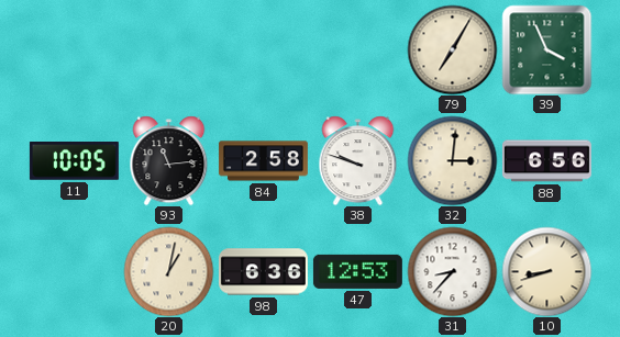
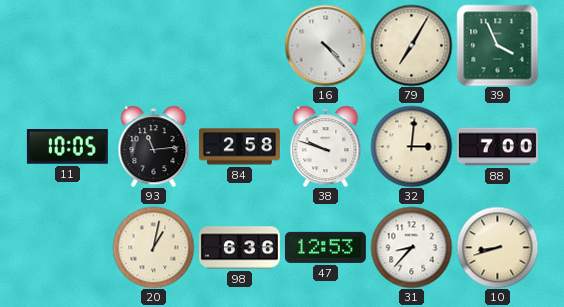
16: none -> 4:23
88: 6:56 -> 7:00
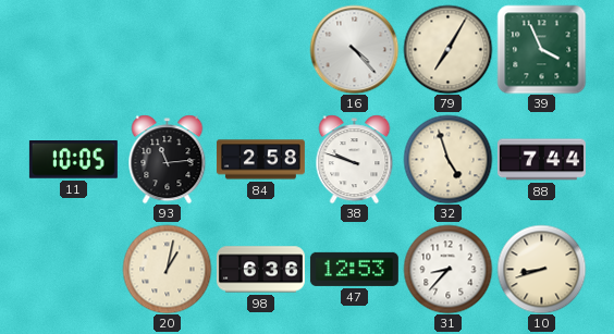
32: 3:01 -> 4:57
88: 7:00 -> 7:44
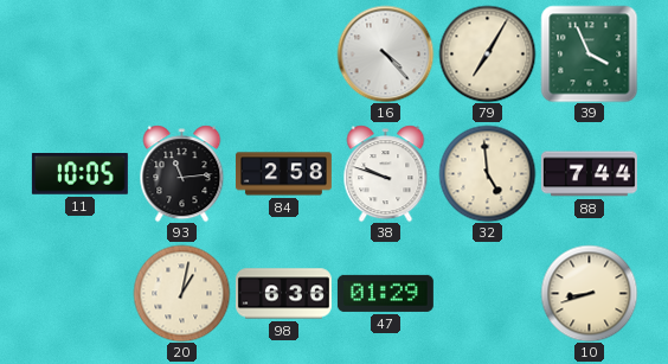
32: 4:57 -> 4:59
47: 12:53 -> 01:29
31: 8:37 -> none
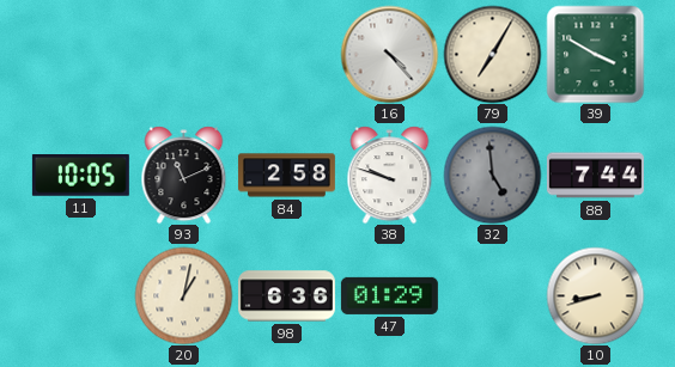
39: 3:56 -> 3:50
93: 11:14 -> 11:11
32 dial: cream -> grey
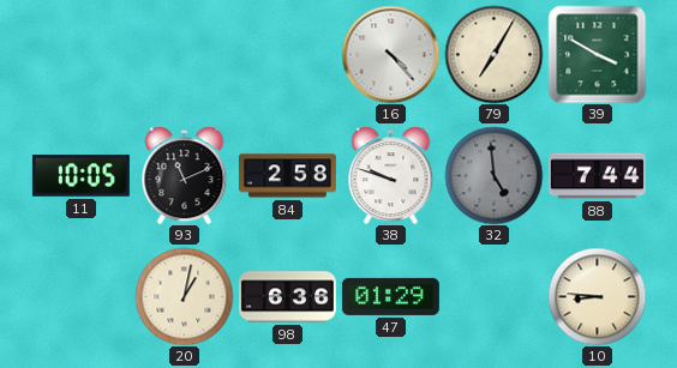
10: 8:42 -> 8:46
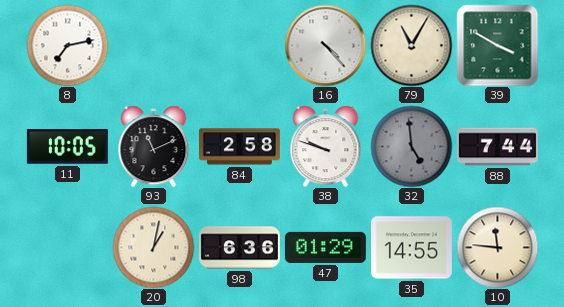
8: none -> 7:13
79: 7:05 -> 11:05
35: none -> 14:55
10: 8:46 -> 11:46
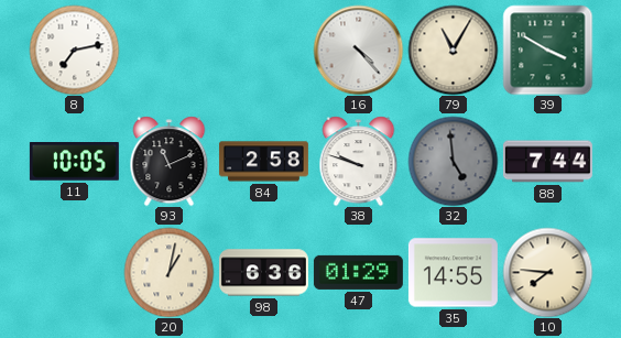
10: 11:46 -> 7:46
